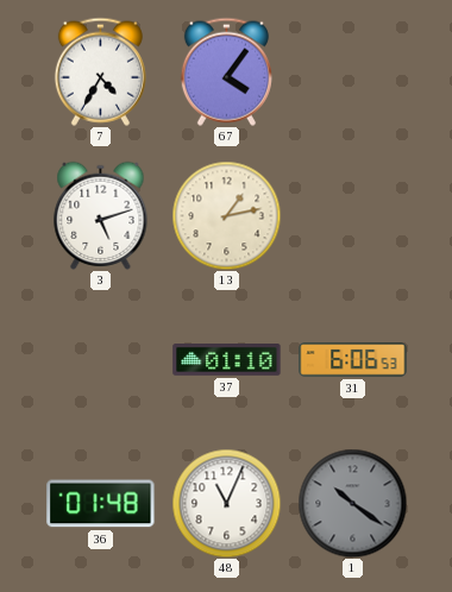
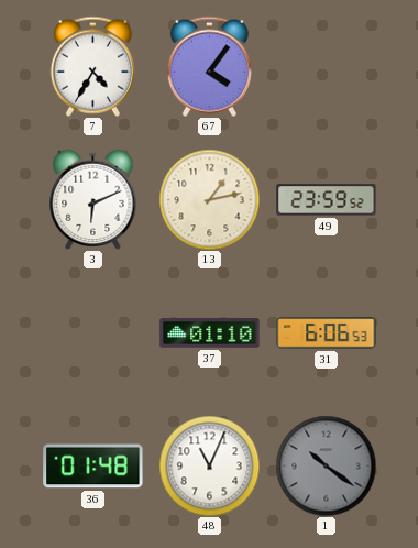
3: 5:12 -> 6:11
49: none -> 23:59
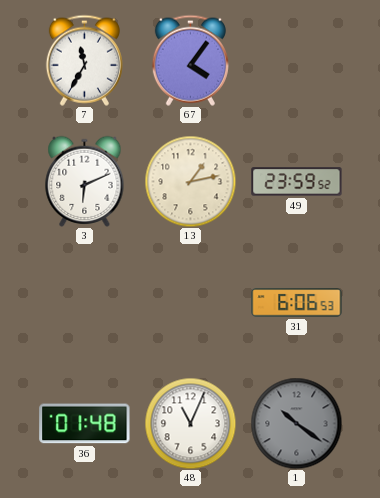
7: 4:35 -> 11:35
37: 01:10 -> none
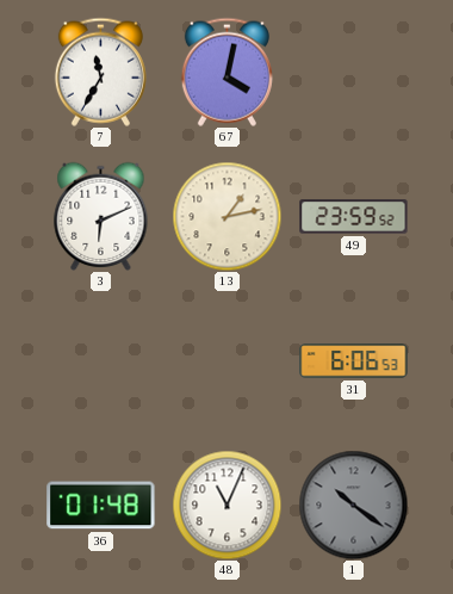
67: 4:06 -> 4:02
